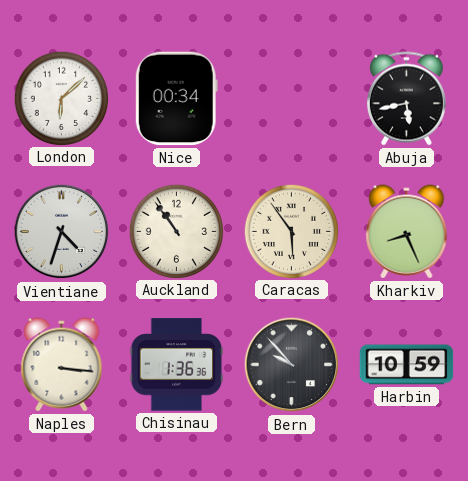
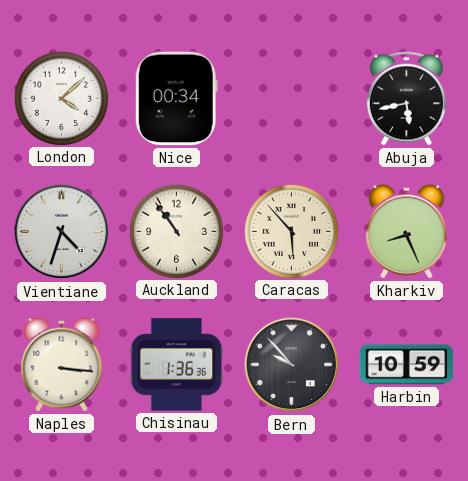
London: 6:08 -> 4:08
Caracas: 5:54 -> 5:53
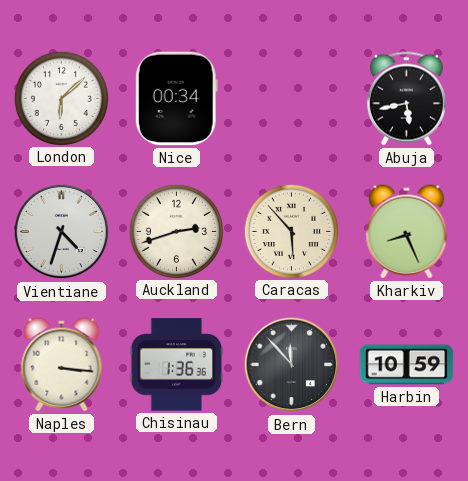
London: 4:08 -> 6:08
Auckland: 10:54 -> 2:42
Bern: 9:53 -> 11:53
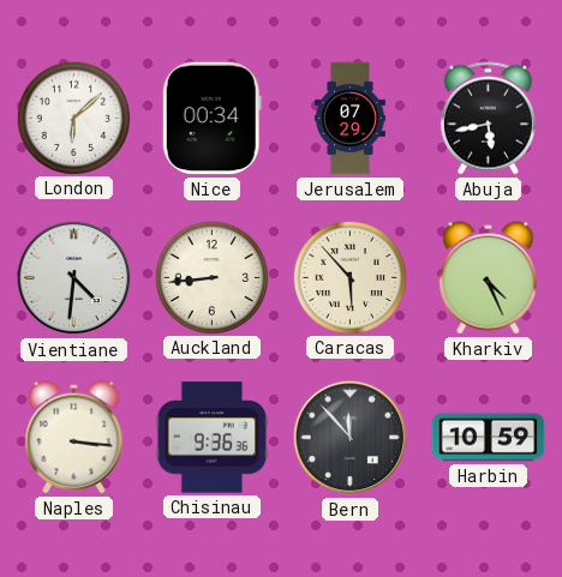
Jerusalem: none -> 07:29
Vientiane: 4:33 -> 4:31
Auckland: 2:42 -> 8:44
Kharkiv: 8:26 -> 4:26
Chisinau: 1:36 -> 9:36
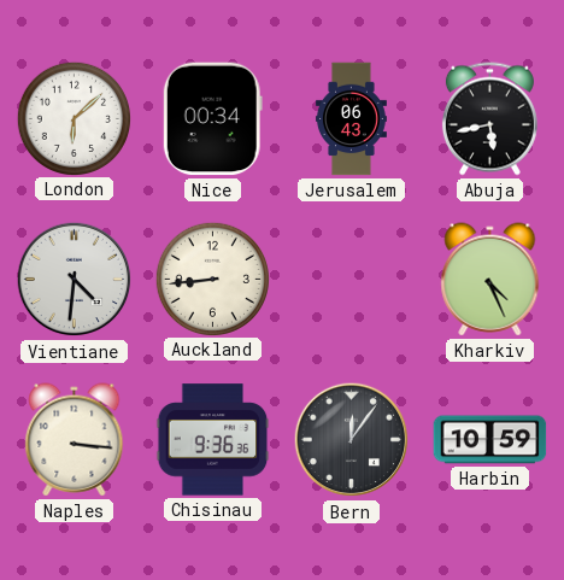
Jerusalem: 07:29 -> 06:43
Caracas: 5:53 -> none
Bern: 11:53 -> 12:06
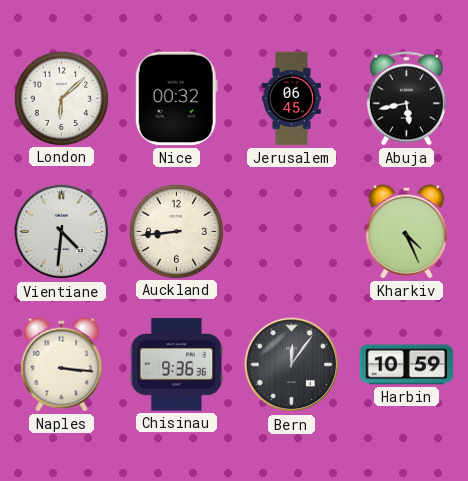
Nice: 00:34 -> 00:32
Jerusalem: 06:43 -> 06:45
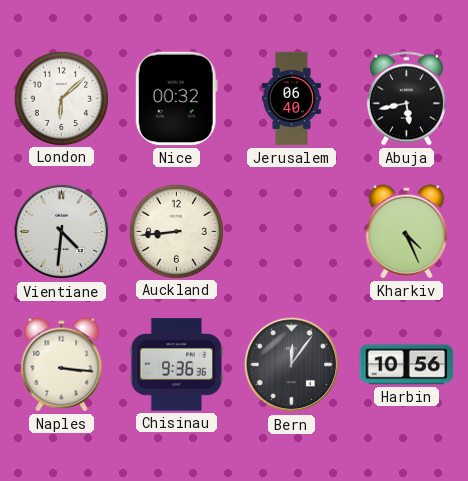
Jerusalem: 06:45 -> 06:40
Harbin: 10:59 -> 10:56
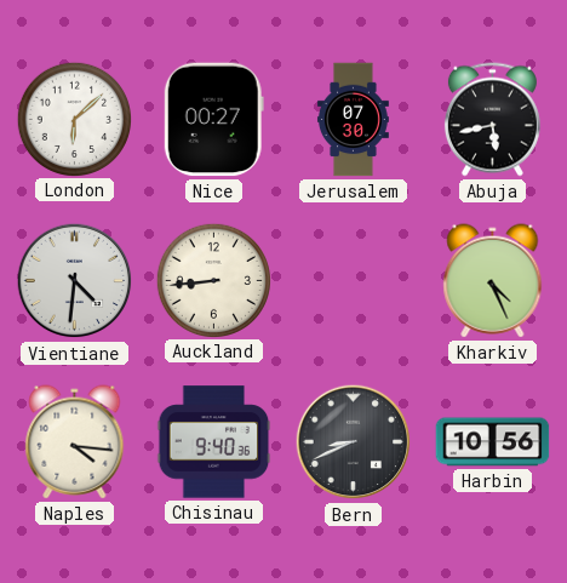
Nice: 00:32 -> 00:27
Jerusalem: 06:40 -> 07:30
Naples: 3:16 -> 4:16
Chisinau: 9:36 -> 9:40
Bern: 12:06 -> 8:41
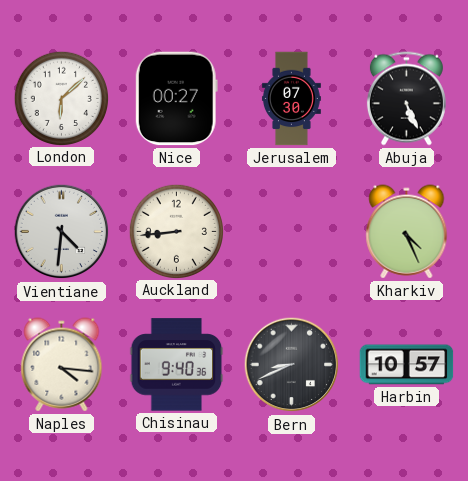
Abuja: 5:43 -> 5:26
Harbin: 10:56 -> 10:57
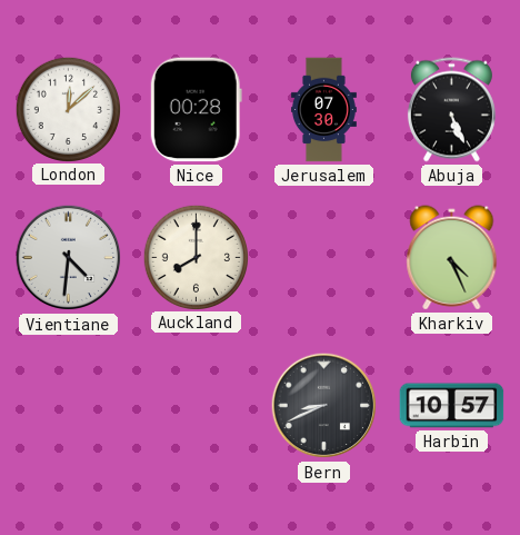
London: 6:08 -> 12:08
Nice: 00:27 -> 00:28
Auckland: 8:44 -> 8:00
Naples: 4:16 -> none
Chisinau: 9:40 -> none
